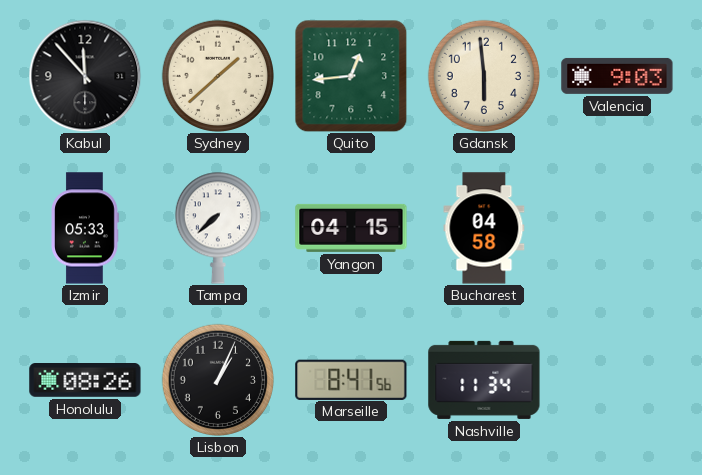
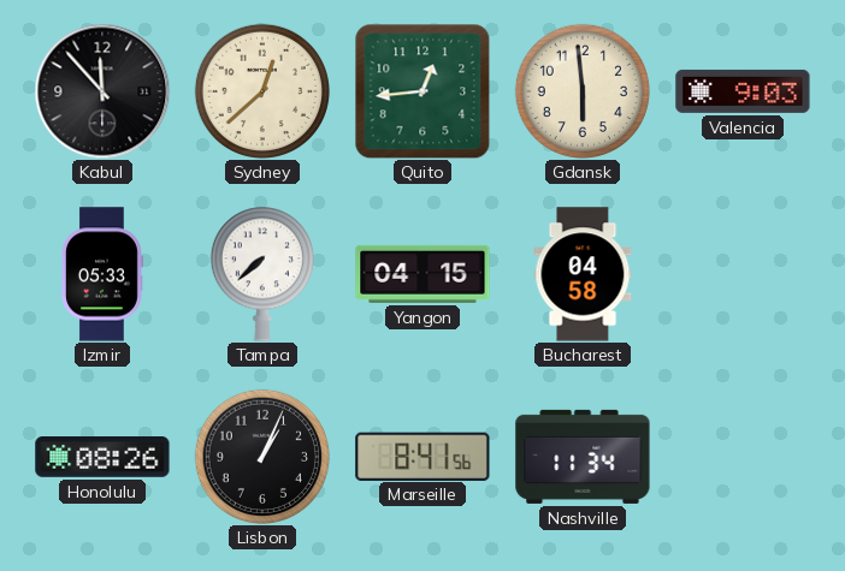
Sydney: 1:38 -> 12:38
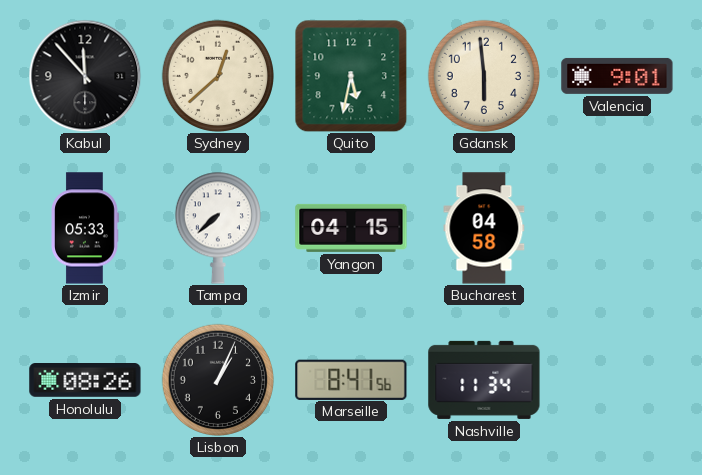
Quito: 12:44 -> 5:32
Valencia: 9:03 -> 9:01
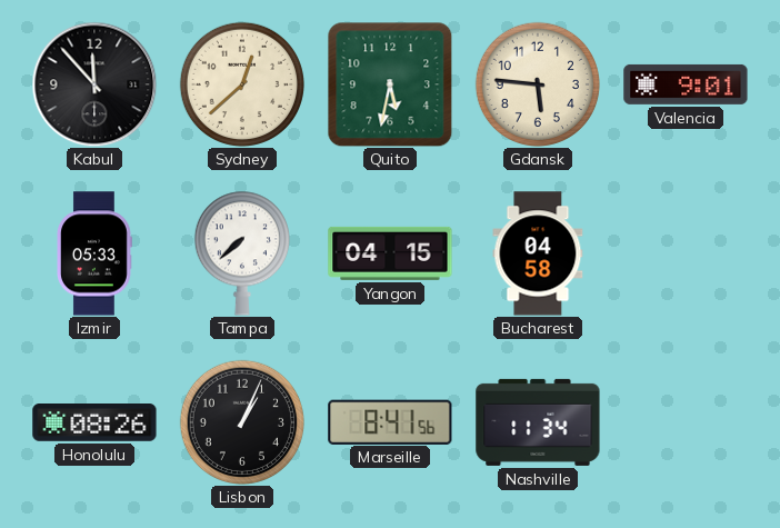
Gdansk: 5:59 -> 5:46
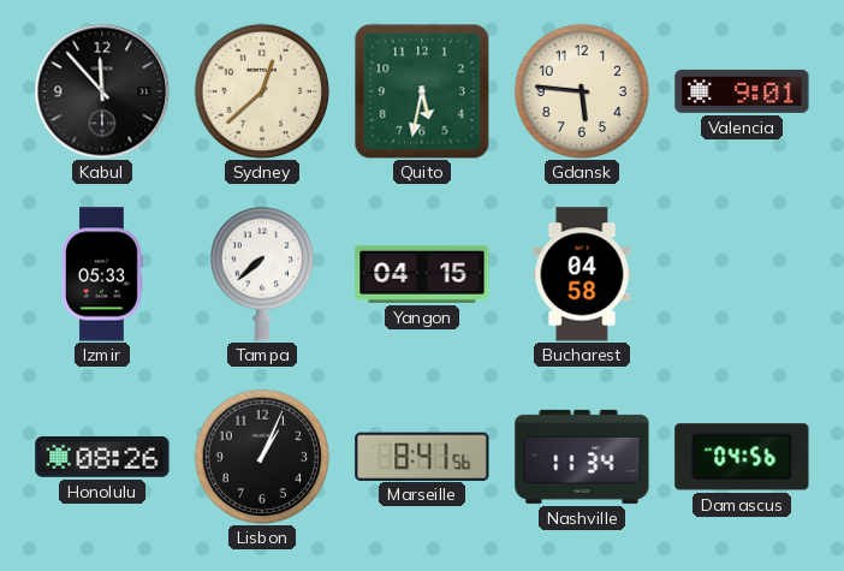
Damascus: none -> 04:56
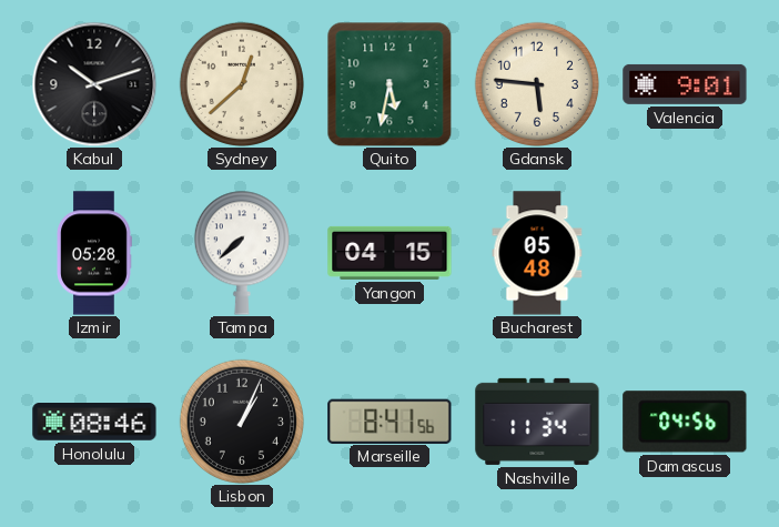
Kabul: 11:53 -> 10:12
Izmir: 05:33 -> 05:28
Bucharest: 04:58 -> 05:48
Honolulu: 08:26 -> 08:46
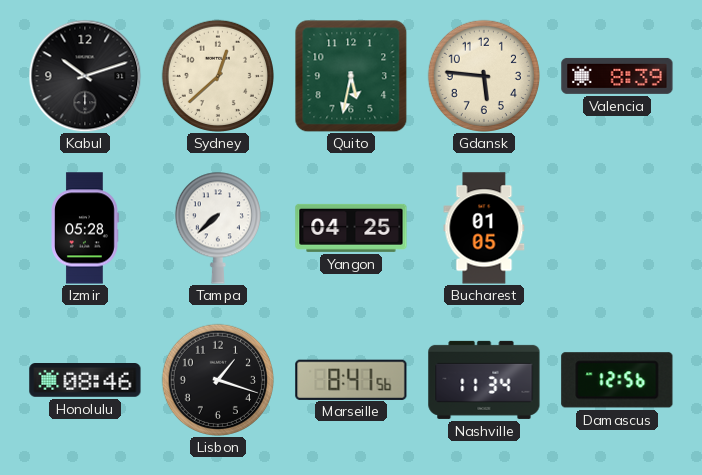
Valencia: 9:01 -> 8:39
Yangon: 04:15 -> 04:25
Bucharest: 05:48 -> 01:05
Lisbon: 1:04 -> 1:18
Damascus: 04:56 -> 12:56
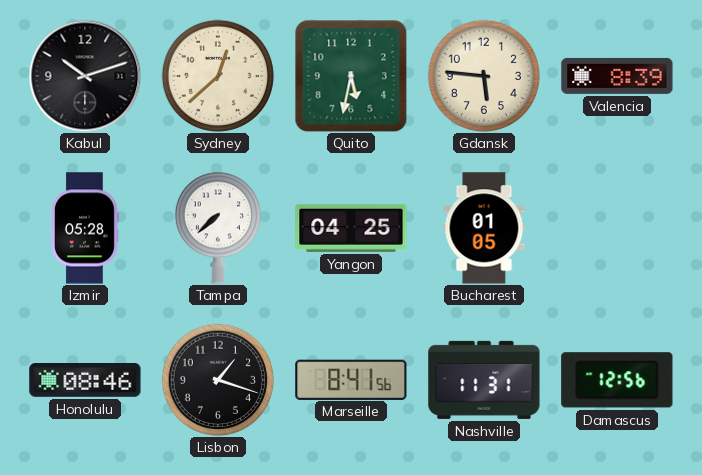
Nashville: 11:34 -> 11:31
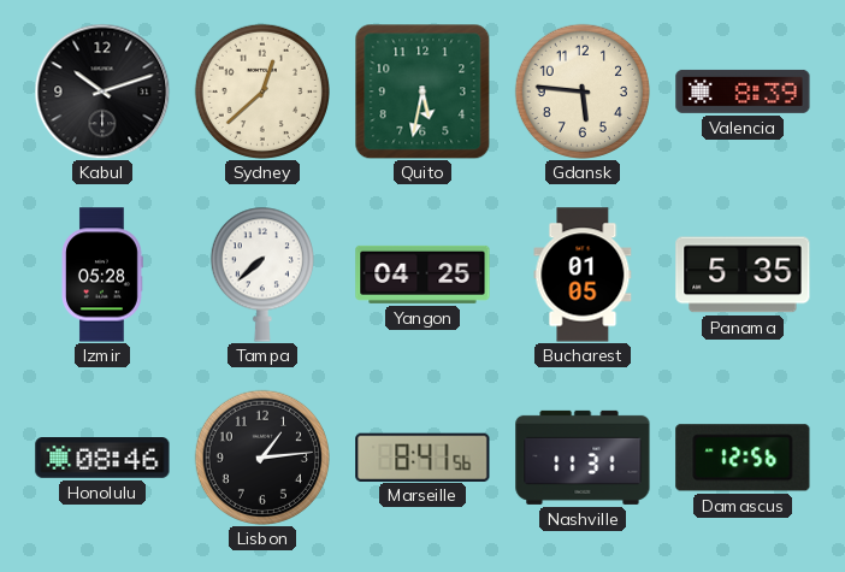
Panama: none -> 5:35
Lisbon: 1:18 -> 1:14
